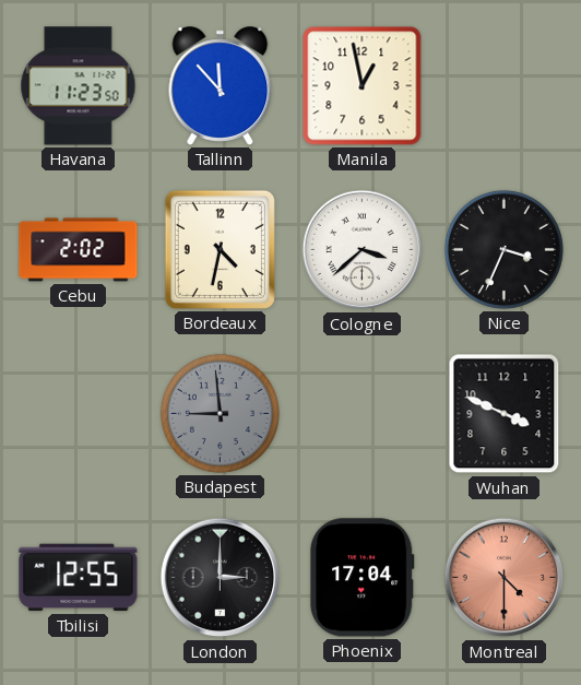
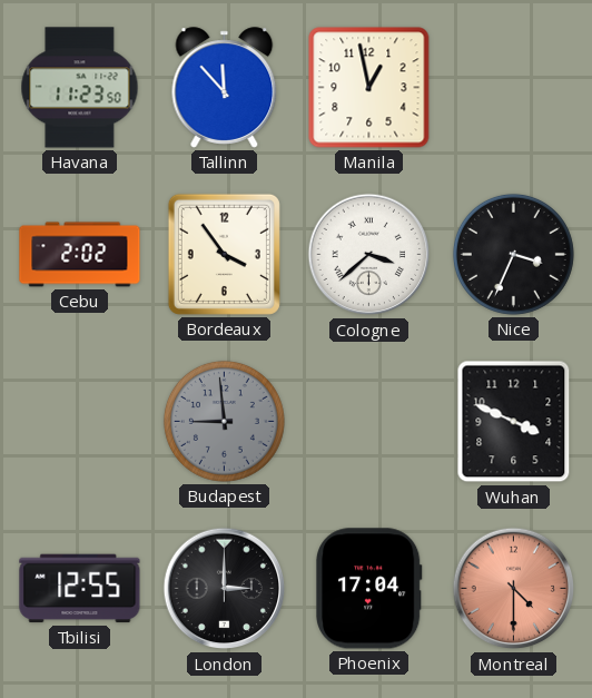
Bordeaux: 4:32 -> 3:54
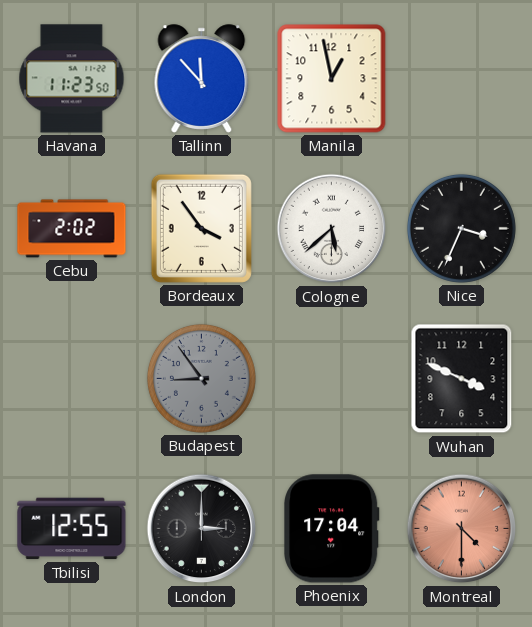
Cologne: 3:38 -> 5:38
Budapest: 8:59 -> 8:54
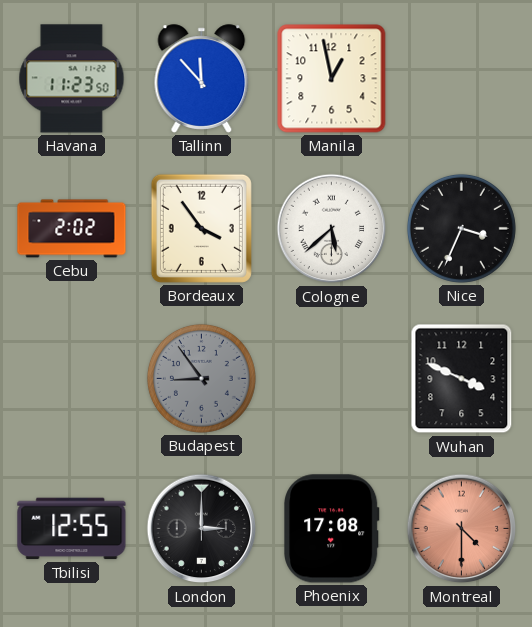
Phoenix: 17:04 -> 17:08
